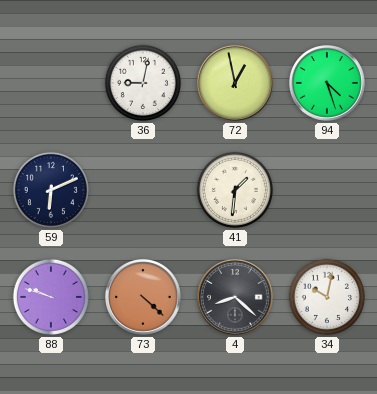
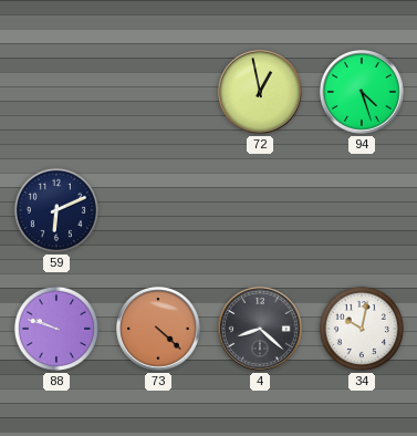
36: 9:02 -> none
41: 1:31 -> none
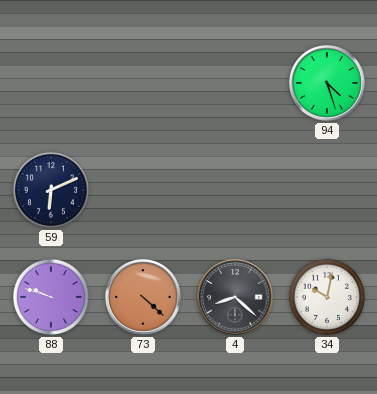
72: 12:58 -> none
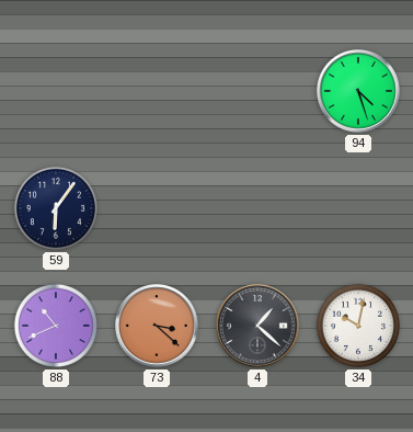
59: 6:11 -> 6:06
88: 9:48 -> 10:41
73: 4:22 -> 3:22
4: 8:22 -> 1:22
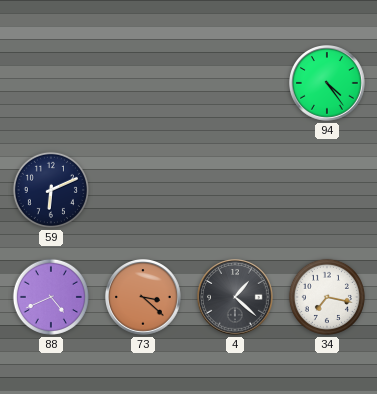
94: 4:27 -> 4:24
59: 6:06 -> 6:11
88: 10:41 -> 4:41
34: 10:02 -> 7:17
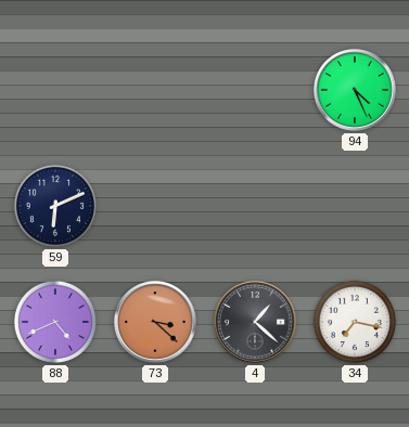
94: 4:24 -> 4:26
